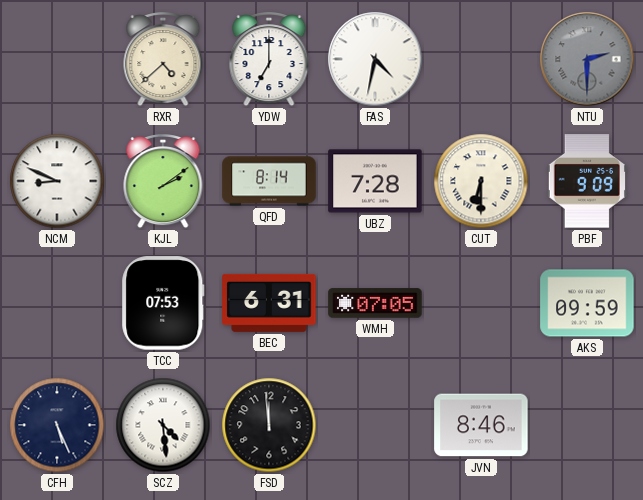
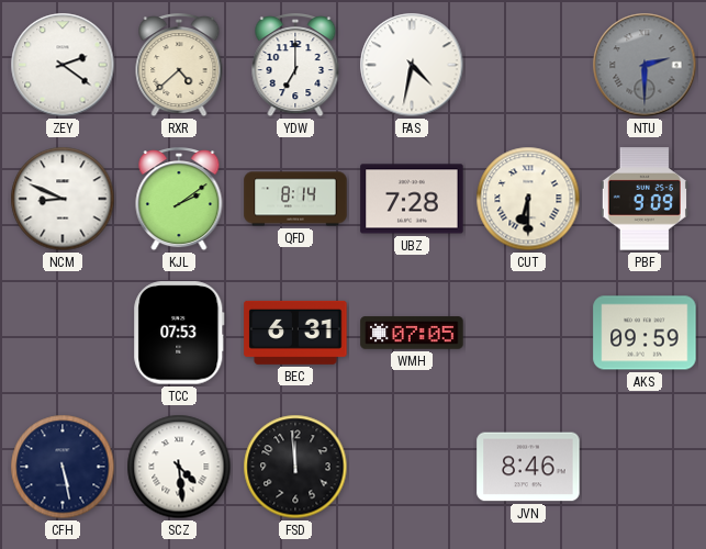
ZEY: none -> 2:21
CFH: 5:26 -> 5:28
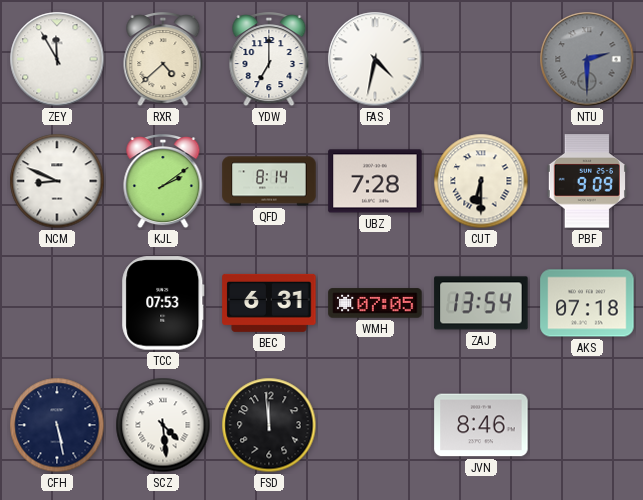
ZEY: 2:21 -> 11:55
ZAJ: none -> 13:54
AKS: 09:59 -> 07:18
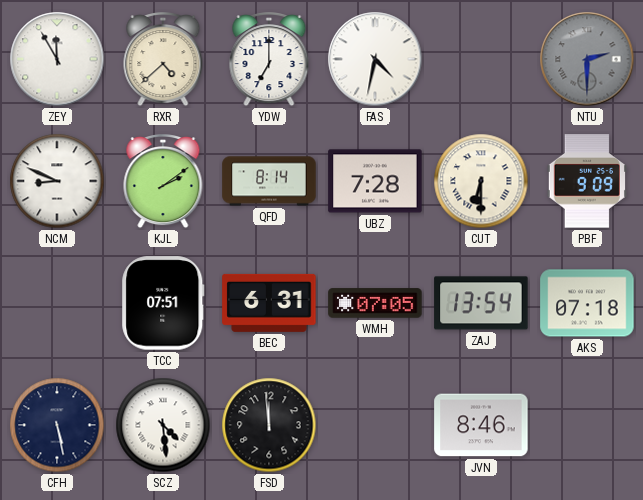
TCC: 07:53 -> 07:51
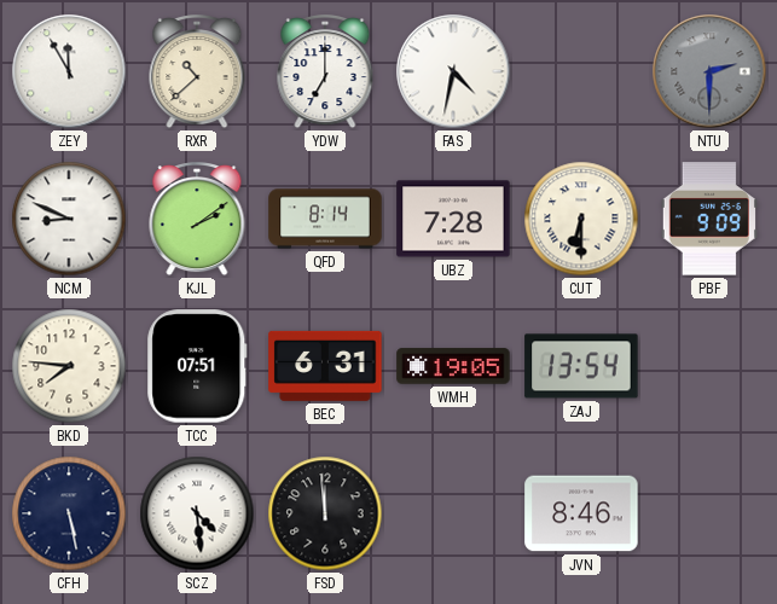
RXR: 4:38 -> 10:38
BKD: none -> 7:46
WMH: 07:05 -> 19:05
AKS: 07:18 -> none
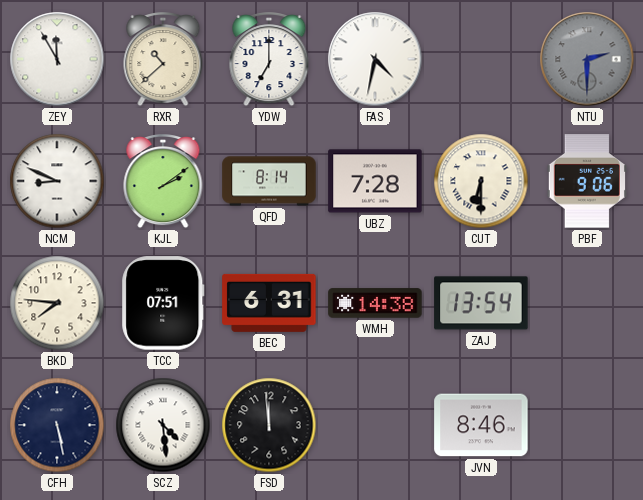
PBF: 9:09 -> 9:06
WMH: 19:05 -> 14:38
